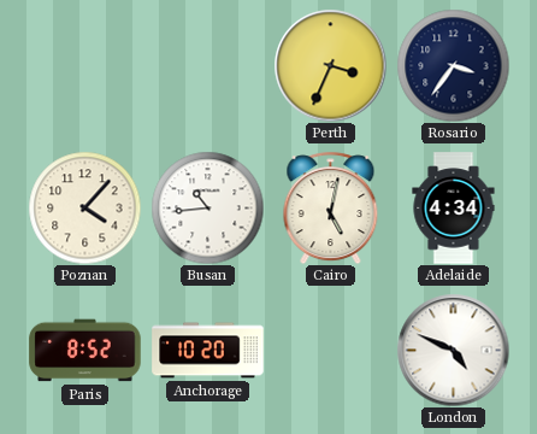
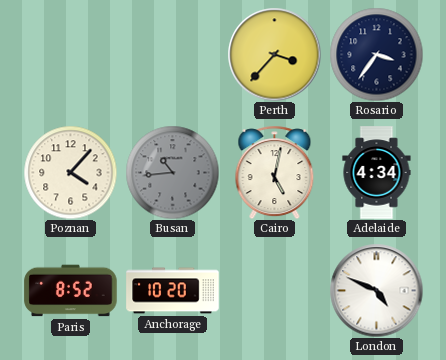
Perth: 3:34 -> 3:37
Busan dial: white -> grey
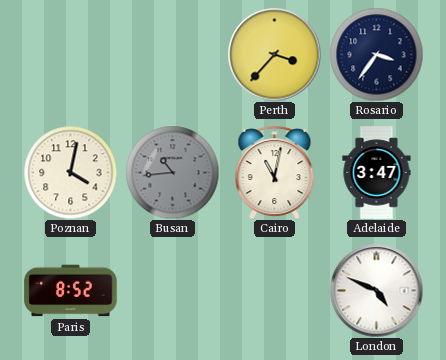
Poznan: 4:07 -> 4:02
Cairo: 5:02 -> 11:02
Adelaide: 4:34 -> 3:47
Anchorage: 10:20 -> none
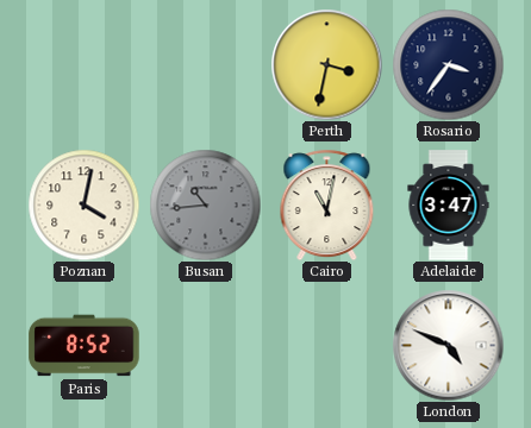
Perth: 3:37 -> 3:32
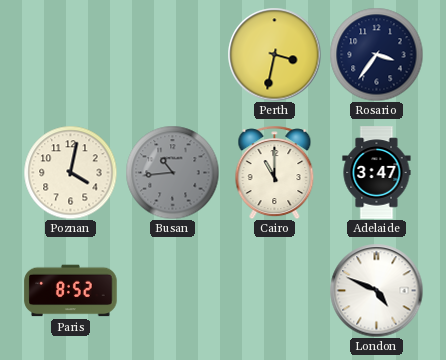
Cairo: 11:02 -> 11:00
